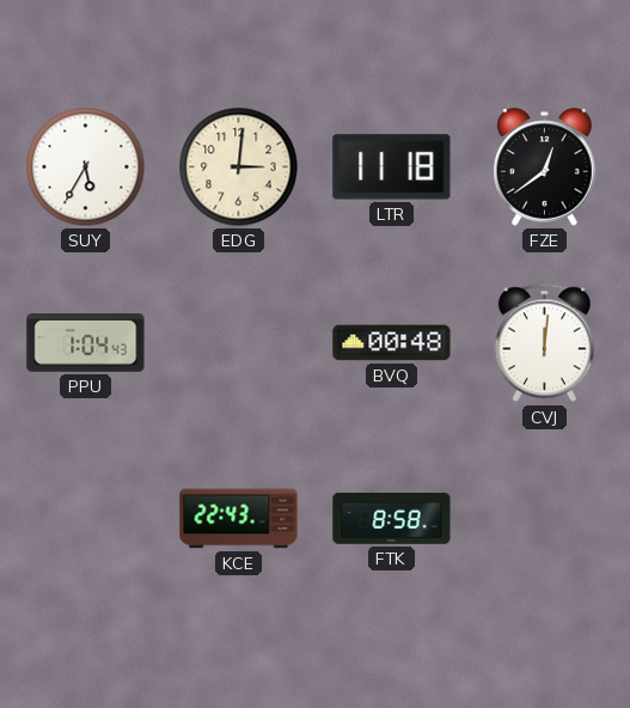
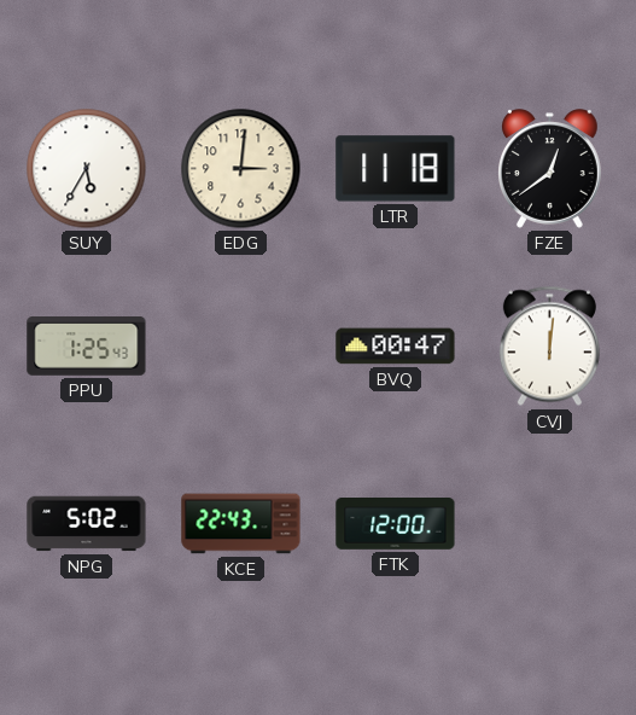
PPU: 1:04 -> 1:25
BVQ: 00:48 -> 00:47
NPG: none -> 5:02
FTK: 8:58 -> 12:00
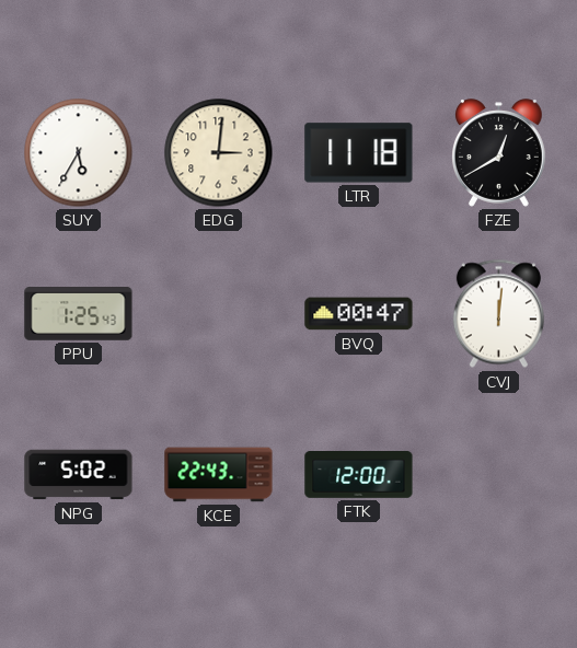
FZE: 12:39 -> 12:40
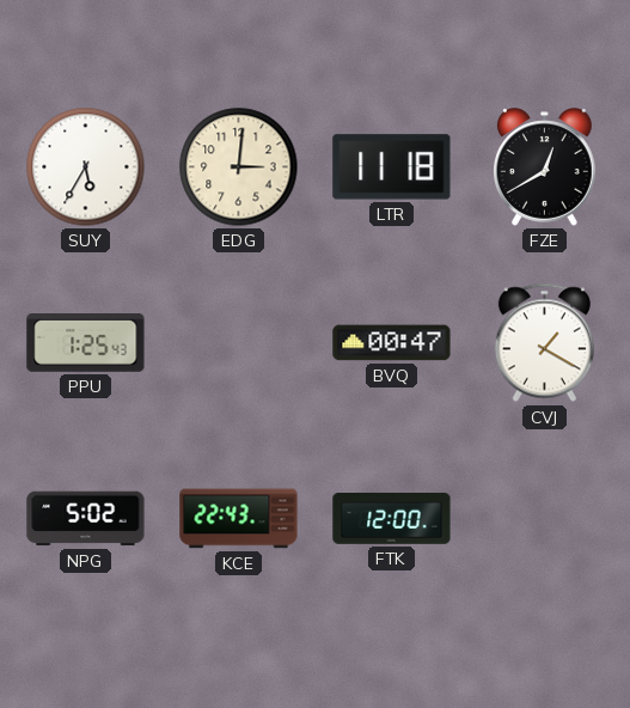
CVJ: 12:01 -> 1:20
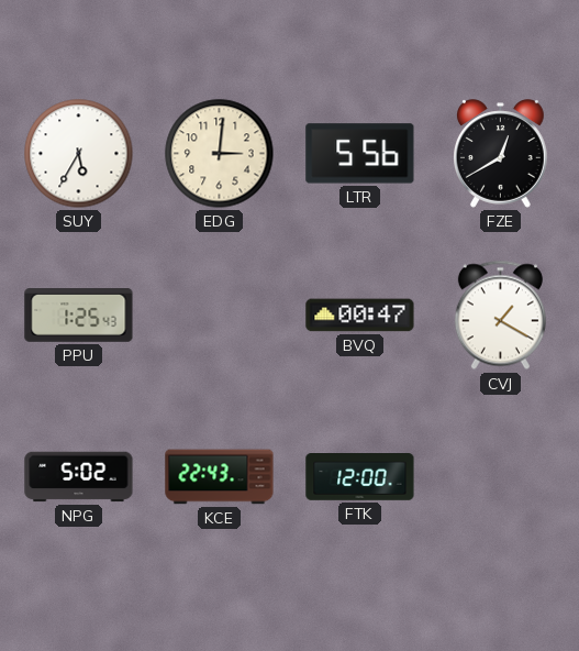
LTR: 11:18 -> 5:56
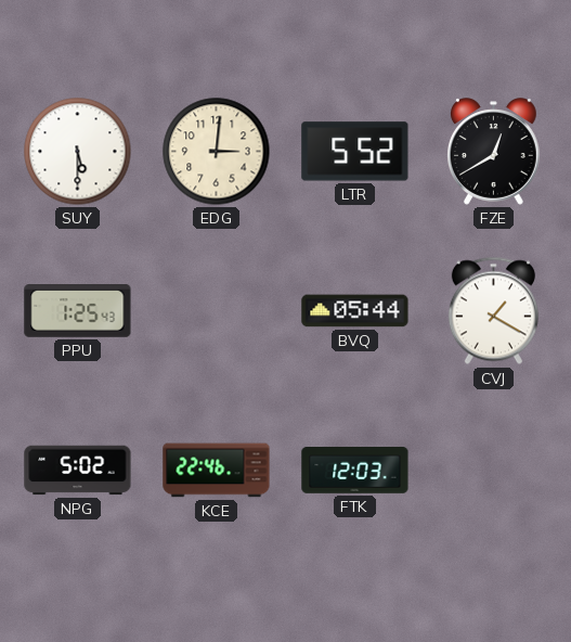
SUY: 5:35 -> 5:30
LTR: 5:56 -> 5:52
BVQ: 00:47 -> 05:44
KCE: 22:43 -> 22:46
FTK: 12:00 -> 12:03
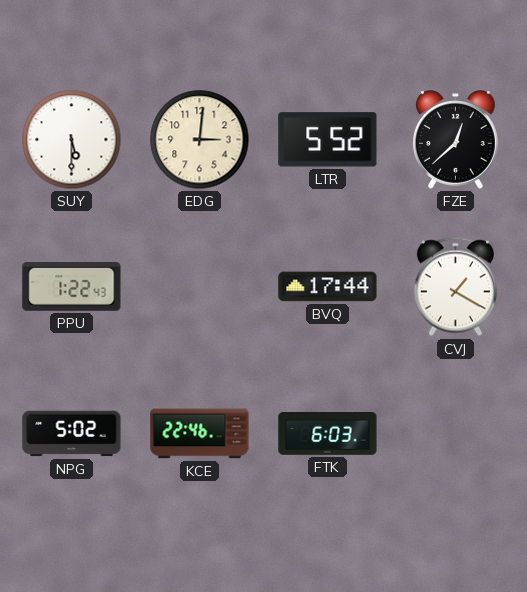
FZE: 12:40 -> 12:38
PPU: 1:25 -> 1:22
BVQ: 05:44 -> 17:44
FTK: 12:03 -> 6:03
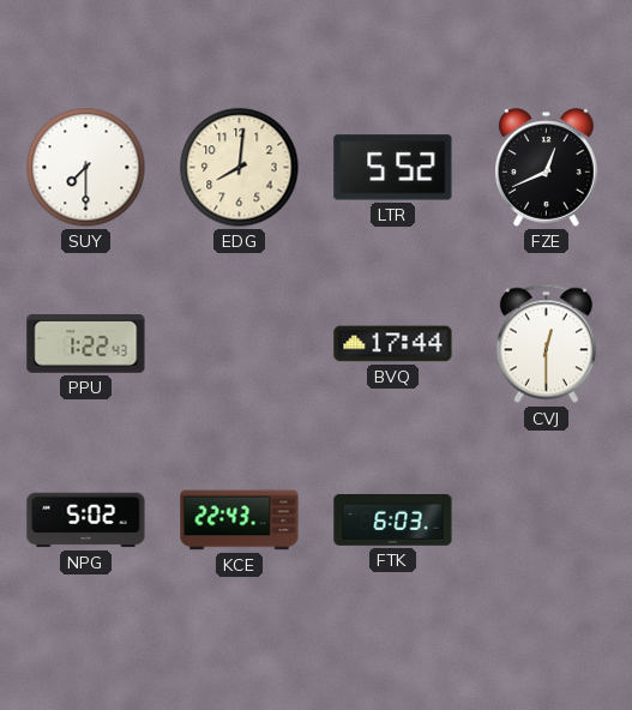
SUY: 5:30 -> 7:30
EDG: 3:01 -> 8:01
FZE: 12:38 -> 12:41
CVJ: 1:20 -> 12:30
KCE: 22:46 -> 22:43
